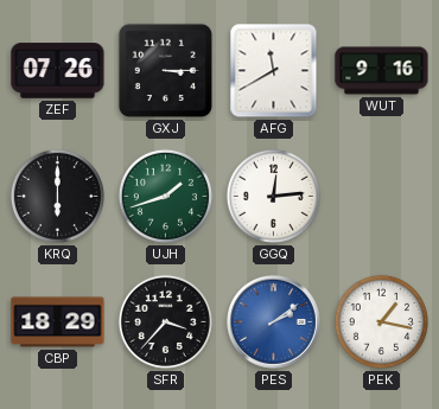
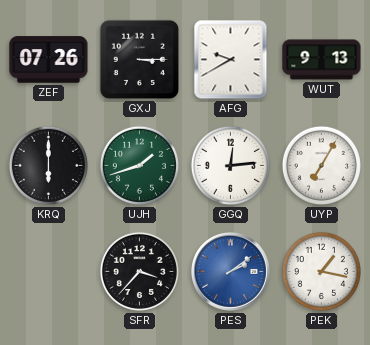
AFG: 11:40 -> 9:40
WUT: 9:16 -> 9:13
UYP: none -> 7:05
CBP: 18:29 -> none
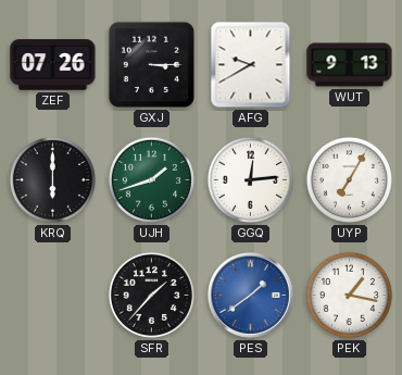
SFR: 3:37 -> 1:37
PES: 2:09 -> 1:39
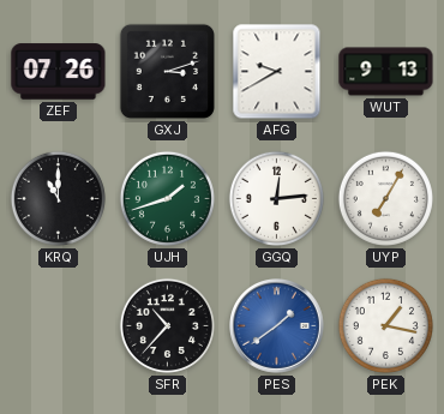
GXJ: 3:15 -> 3:12
KRQ: 6:00 -> 11:00
SFR: 1:37 -> 10:37
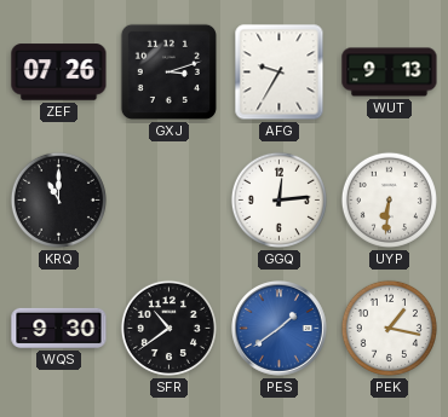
AFG: 9:40 -> 9:35
UJH: 1:42 -> none
UYP: 7:05 -> 6:31
WQS: none -> 9:30
SFR: 10:37 -> 10:39
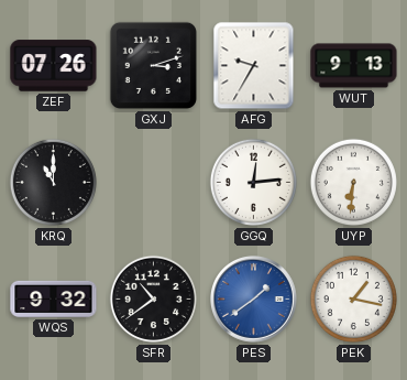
WQS: 9:30 -> 9:32
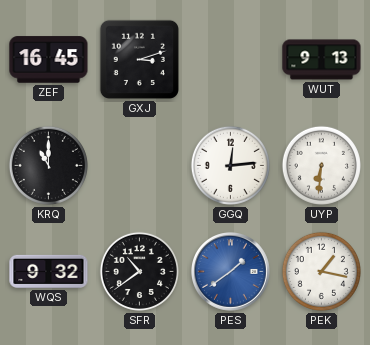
ZEF: 07:26 -> 16:45
AFG: 9:35 -> none
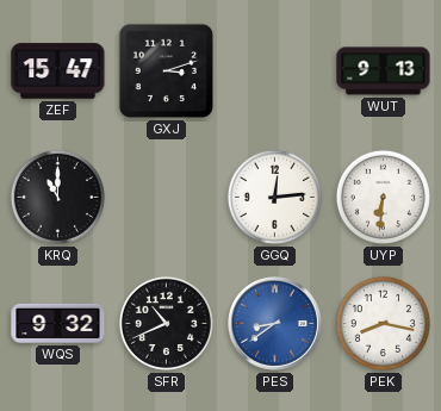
ZEF: 16:45 -> 15:47
SFR: 10:39 -> 10:41
PES: 1:39 -> 8:39
PEK: 1:17 -> 8:17
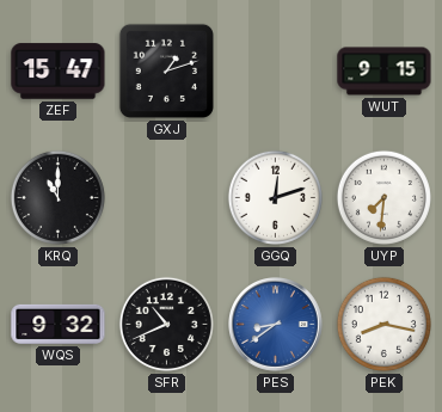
GXJ: 3:12 -> 1:12
WUT: 9:13 -> 9:15
GGQ: 12:14 -> 12:12
UYP: 6:31 -> 7:31
